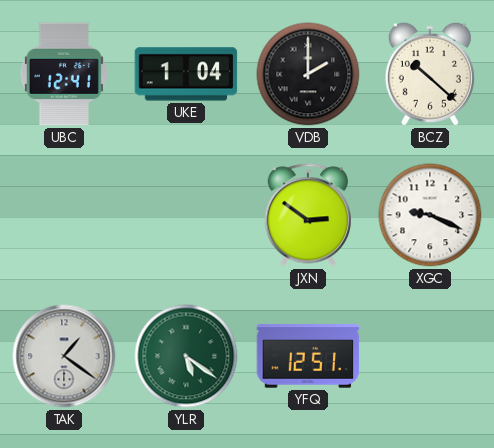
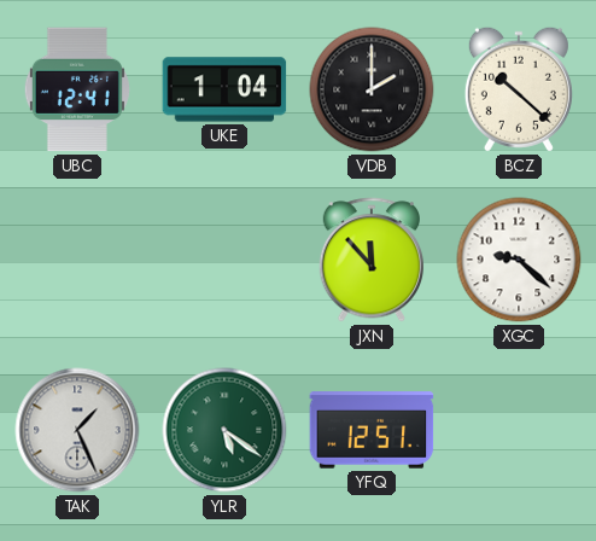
JXN: 2:51 -> 11:53
XGC: 9:19 -> 9:22
TAK: 1:21 -> 1:26
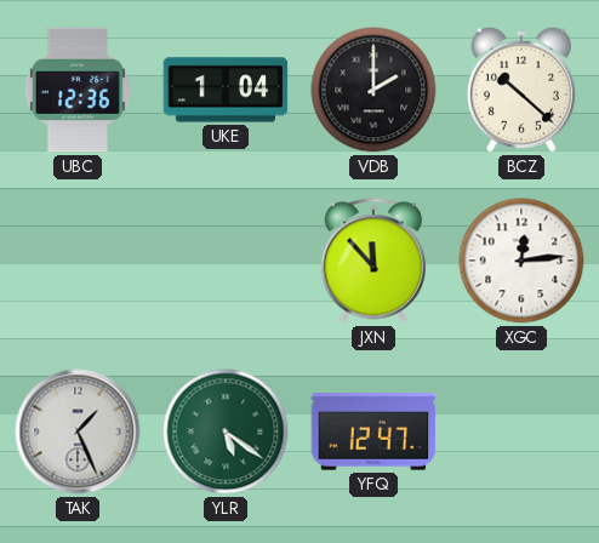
UBC: 12:41 -> 12:36
XGC: 9:22 -> 12:14
YFQ: 12:51 -> 12:47
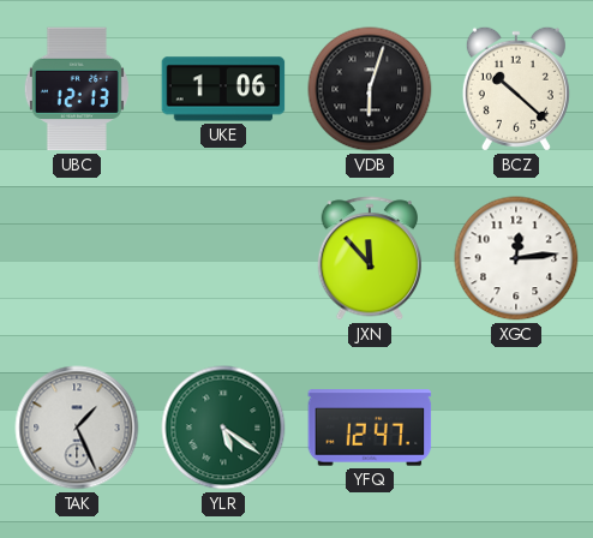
UBC: 12:36 -> 12:13
UKE: 1:04 -> 1:06
VDB: 2:00 -> 6:03
